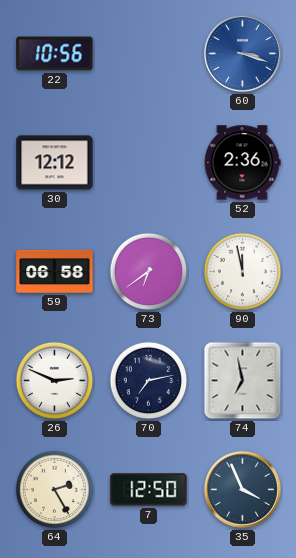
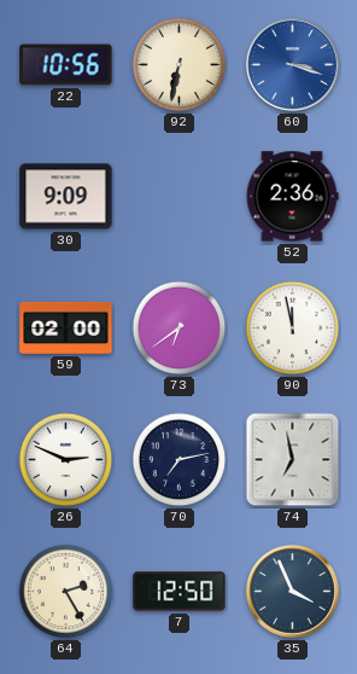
92: none -> 6:32
30: 12:12 -> 9:09
59: 06:58 -> 02:00
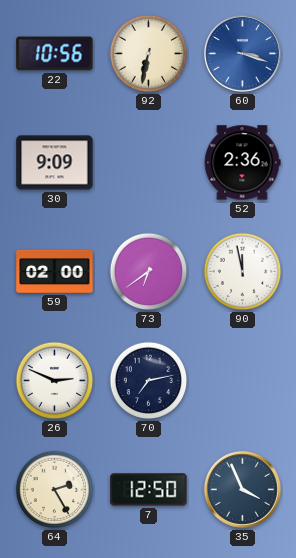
74: 6:58 -> none
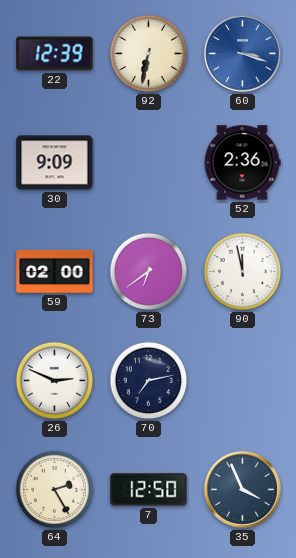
22: 10:56 -> 12:39
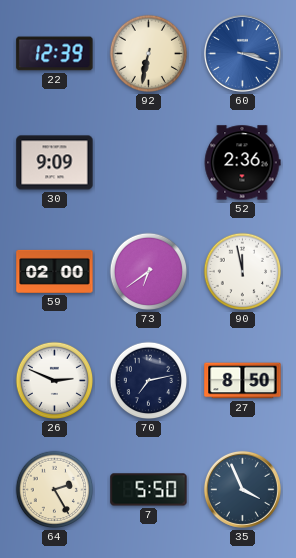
27: none -> 8:50
7: 12:50 -> 5:50
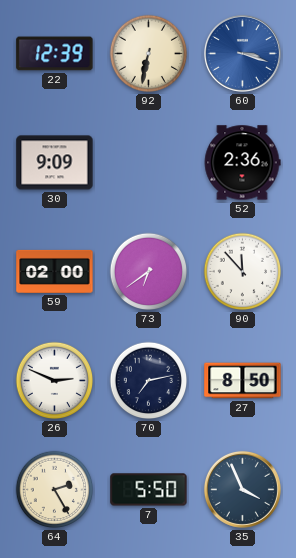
90: 11:58 -> 11:53
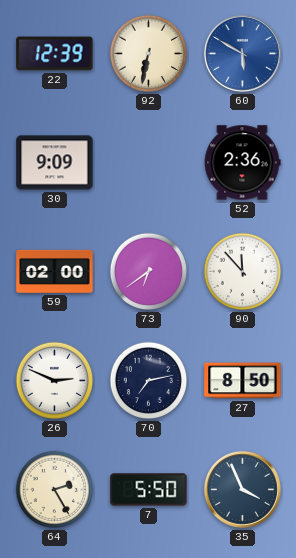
60: 3:18 -> 5:50
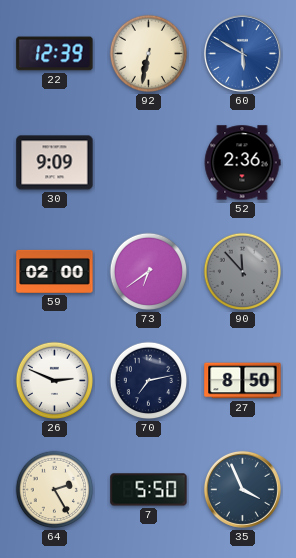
90 dial: white -> grey
